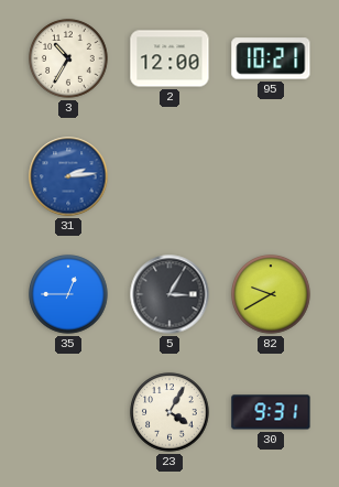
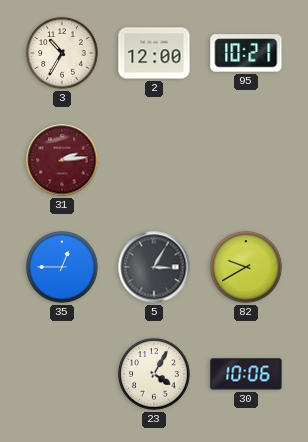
31 dial: blue -> burgundy
30: 9:31 -> 10:06
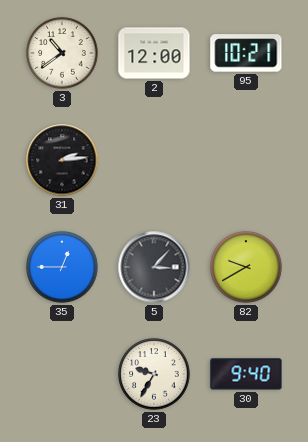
3: 10:35 -> 10:39
31 dial: burgundy -> black
5: 3:05 -> 3:07
23: 4:05 -> 9:35
30: 10:06 -> 9:40
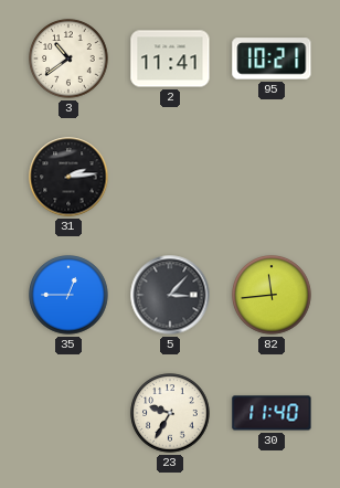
2: 12:00 -> 11:41
82: 9:40 -> 11:44
30: 9:40 -> 11:40
